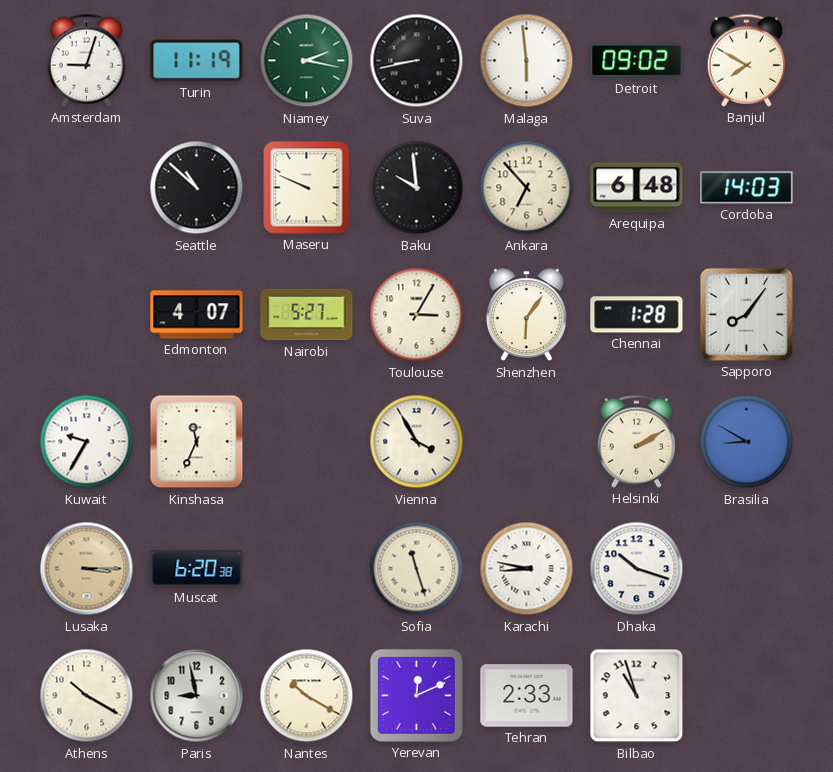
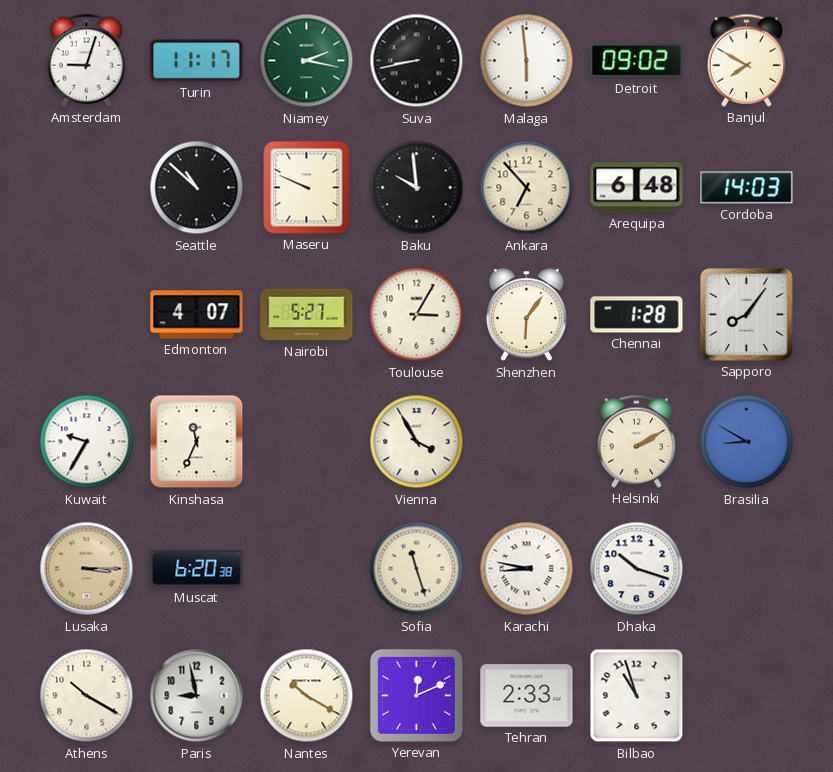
Turin: 11:19 -> 11:17
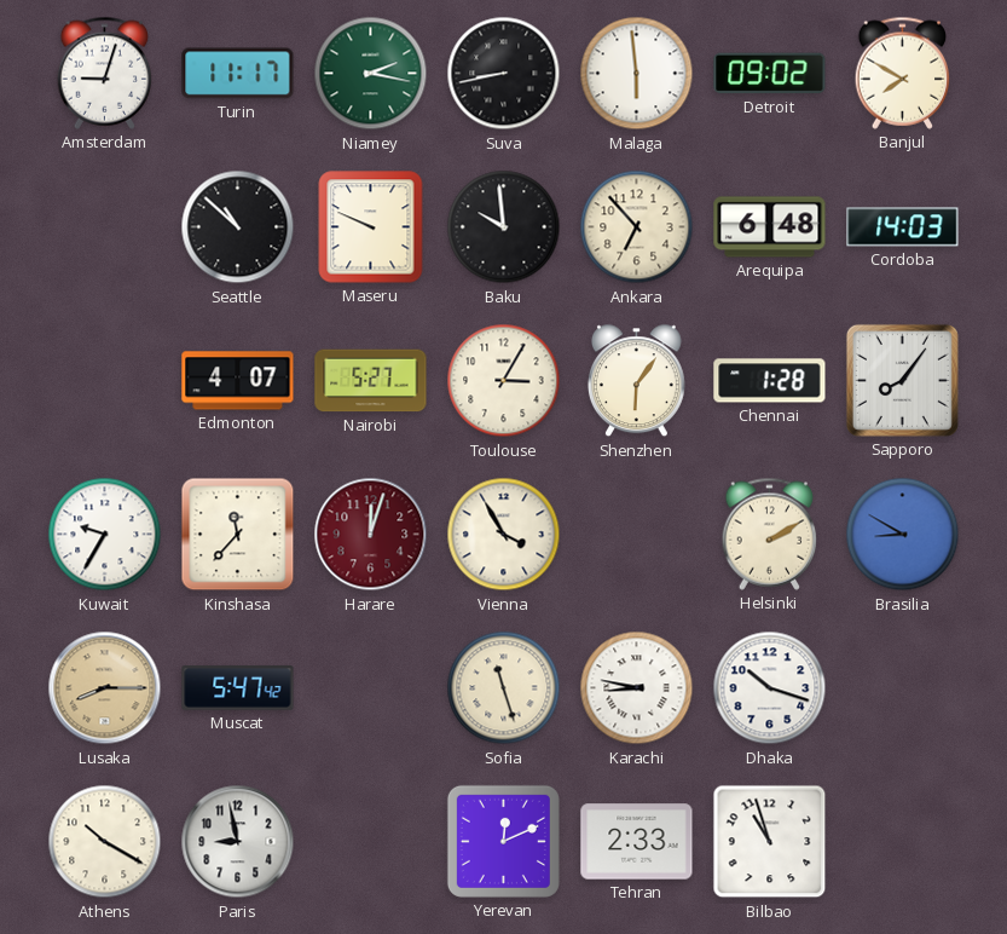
Kinshasa: 11:34 -> 11:37
Harare: none -> 12:03
Lusaka: 3:15 -> 8:15
Muscat: 6:20 -> 5:47
Nantes: 10:20 -> none
